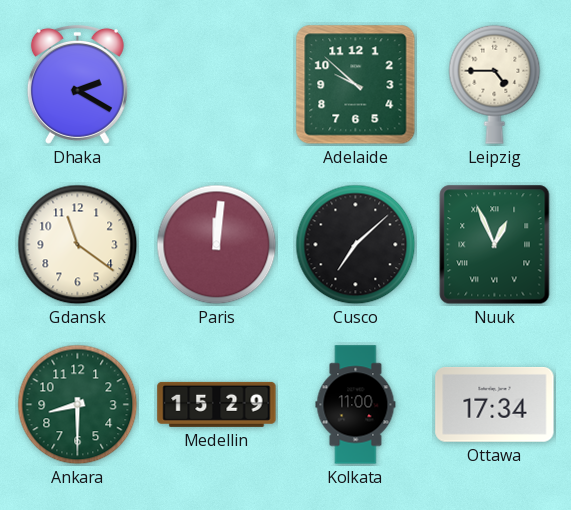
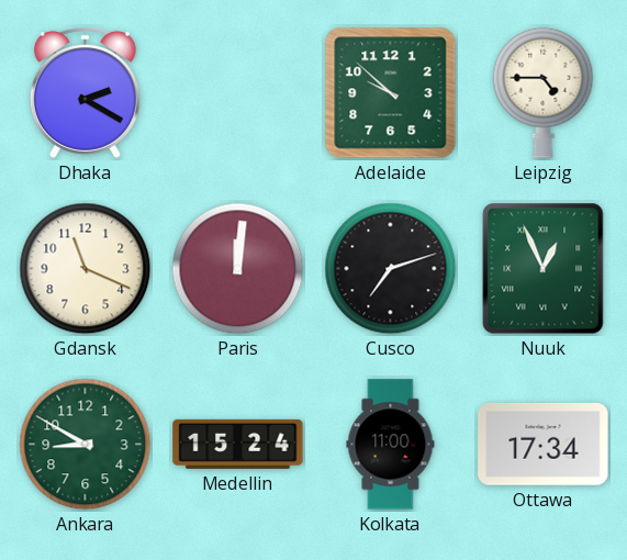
Gdansk: 11:21 -> 11:19
Cusco: 7:08 -> 7:12
Ankara: 8:30 -> 8:50
Medellin: 15:29 -> 15:24
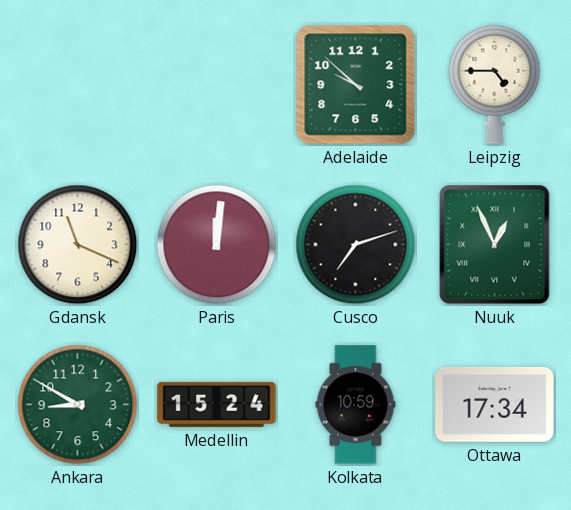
Dhaka: 2:20 -> none
Kolkata: 11:00 -> 10:59
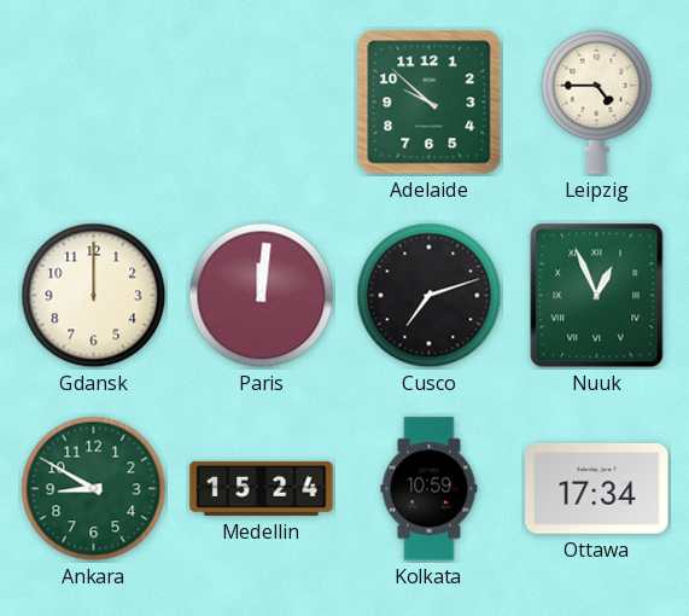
Gdansk: 11:19 -> 12:00
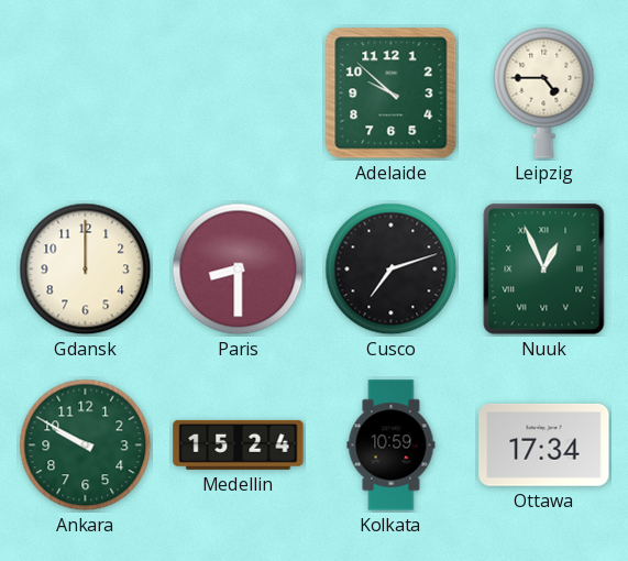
Paris: 12:01 -> 8:30
Ankara: 8:50 -> 9:50
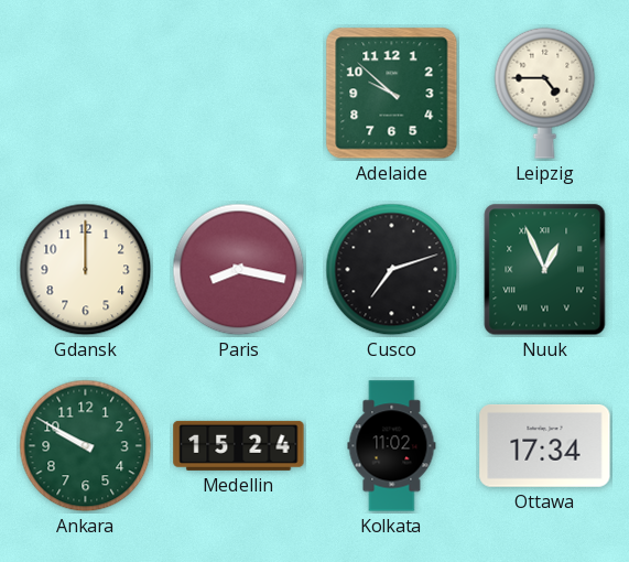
Paris: 8:30 -> 8:17
Kolkata: 10:59 -> 11:02
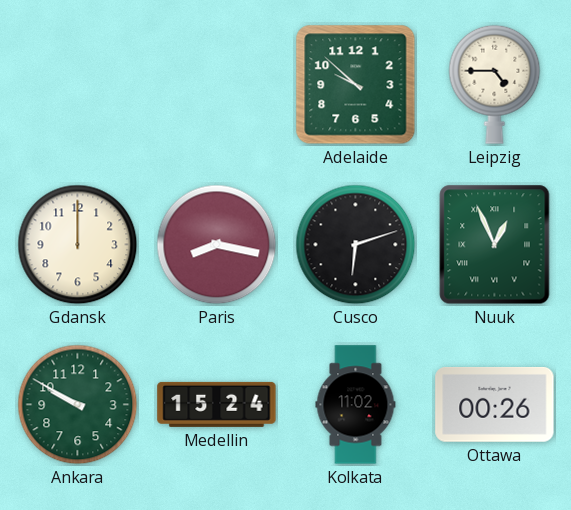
Cusco: 7:12 -> 6:12
Ottawa: 17:34 -> 00:26
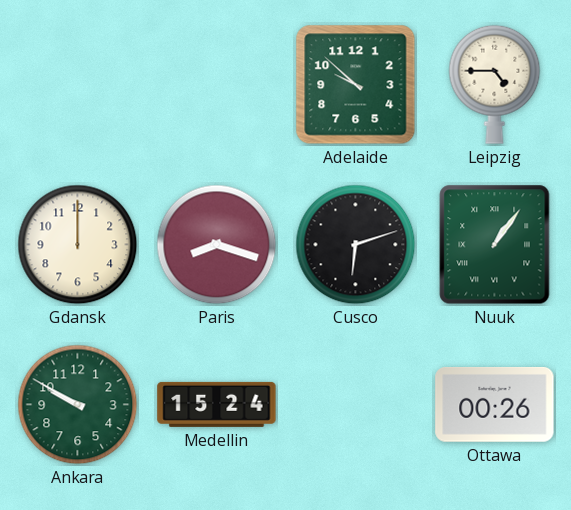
Paris: 8:17 -> 8:18
Nuuk: 12:56 -> 1:06
Kolkata: 11:02 -> none
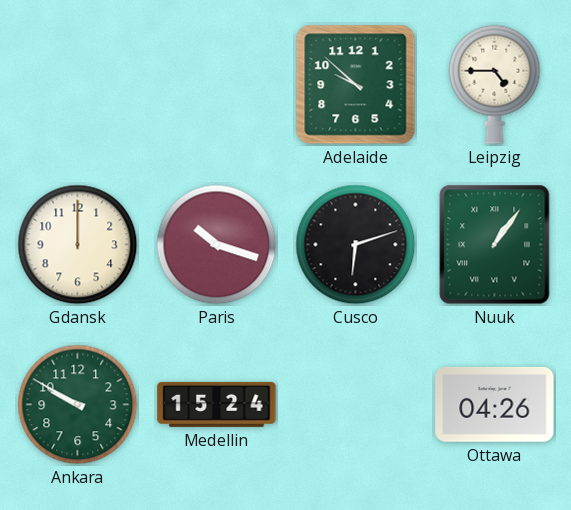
Paris: 8:18 -> 10:18
Ottawa: 00:26 -> 04:26
